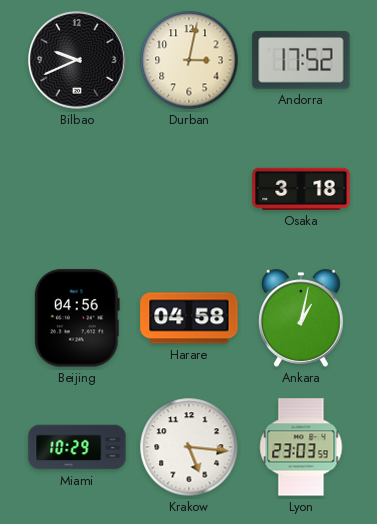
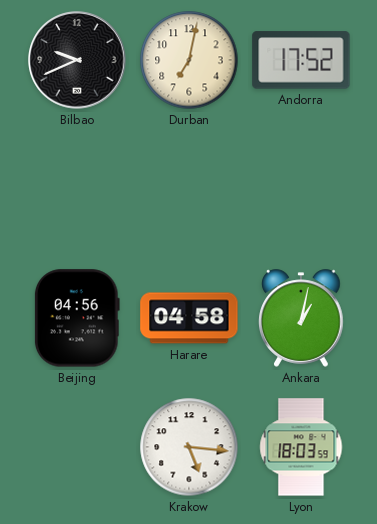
Durban: 3:02 -> 7:02
Osaka: 3:18 -> none
Miami: 10:29 -> none
Lyon: 23:03 -> 18:03
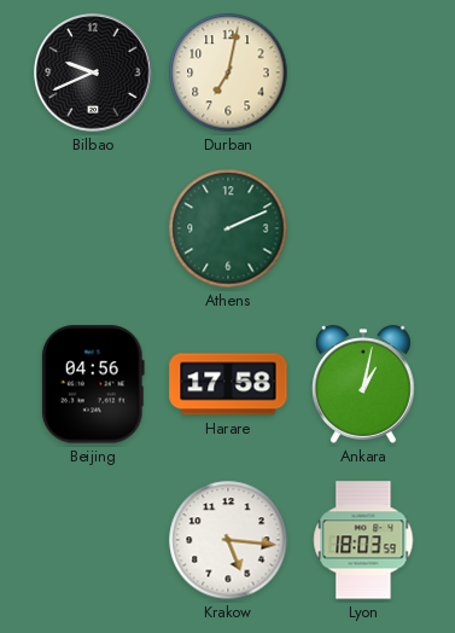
Andorra: 17:52 -> none
Athens: none -> 2:11
Harare: 04:58 -> 17:58
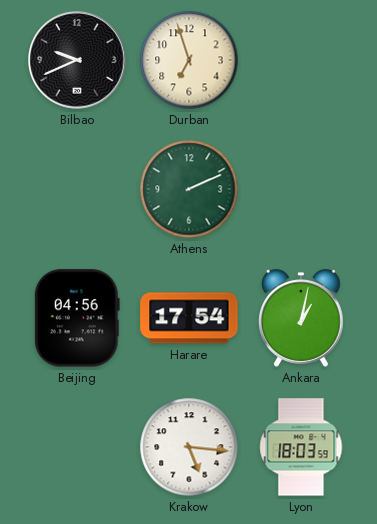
Durban: 7:02 -> 6:57
Harare: 17:58 -> 17:54
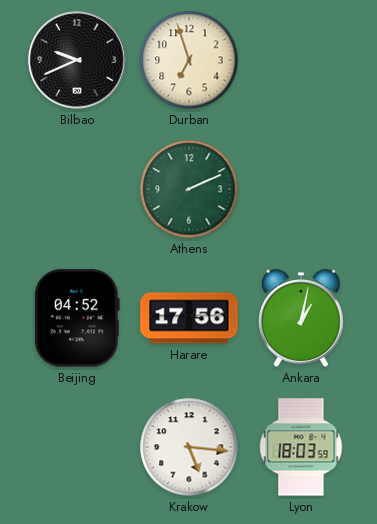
Beijing: 04:56 -> 04:52
Harare: 17:54 -> 17:56
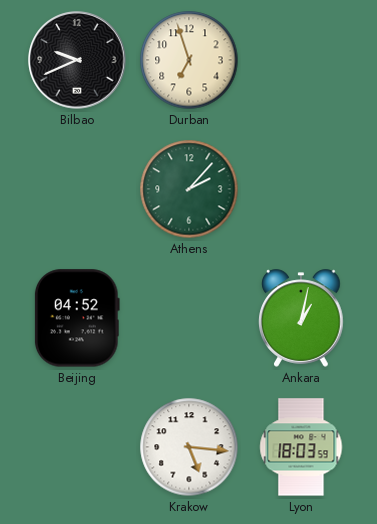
Athens: 2:11 -> 2:07
Harare: 17:56 -> none
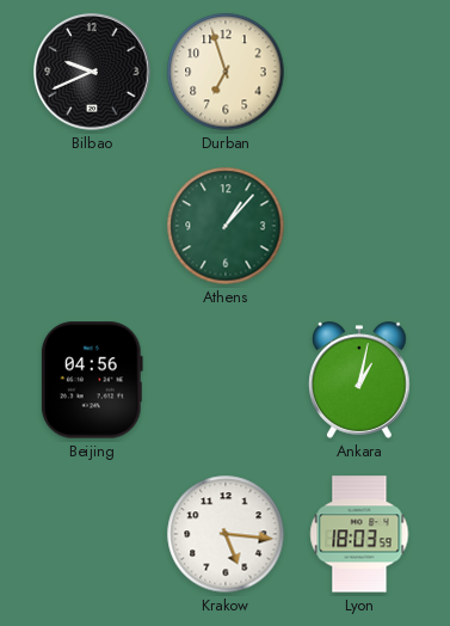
Athens: 2:07 -> 1:07
Beijing: 04:52 -> 04:56
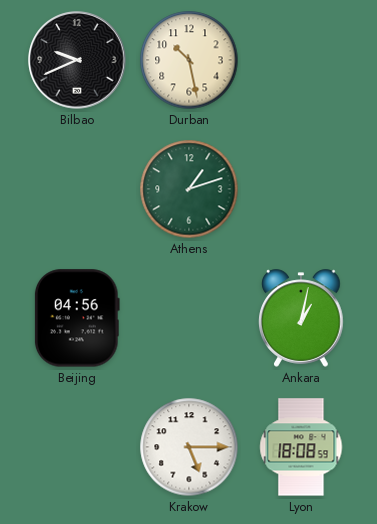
Durban: 6:57 -> 10:28
Athens: 1:07 -> 1:12
Krakow: 5:16 -> 5:15
Lyon: 18:03 -> 18:08
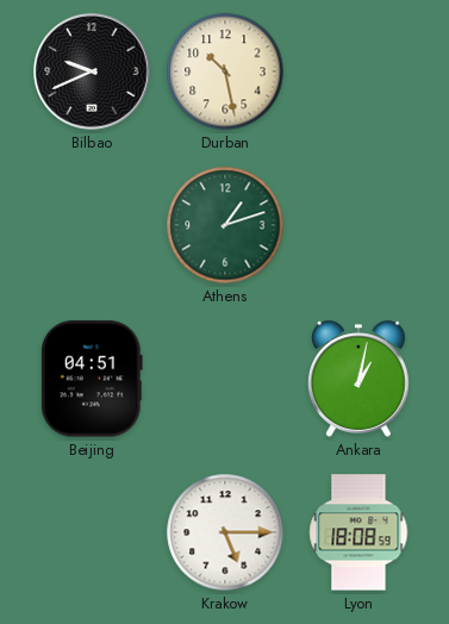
Beijing: 04:56 -> 04:51
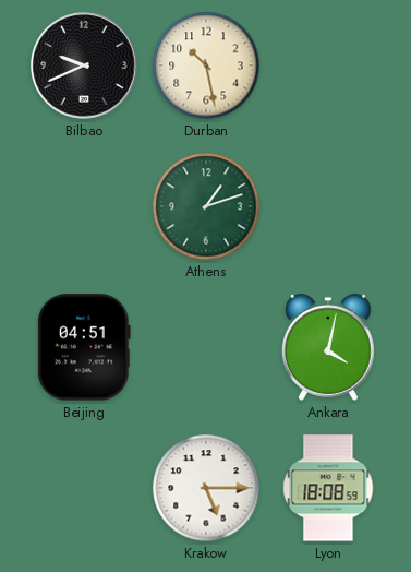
Ankara: 1:02 -> 4:02
